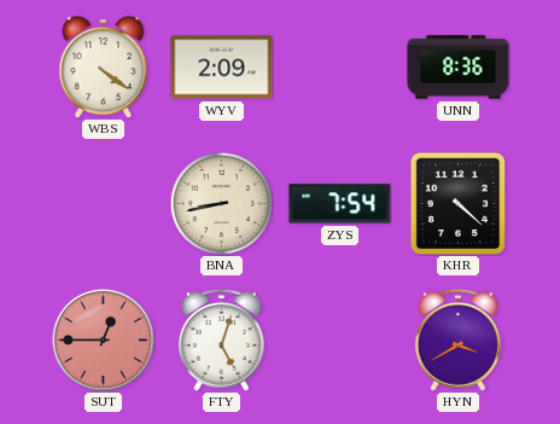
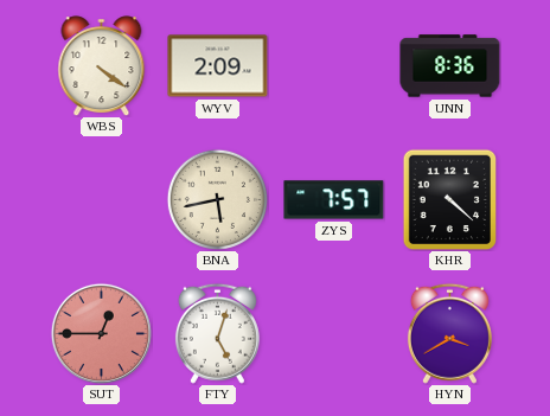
BNA: 8:43 -> 5:43
ZYS: 7:54 -> 7:57
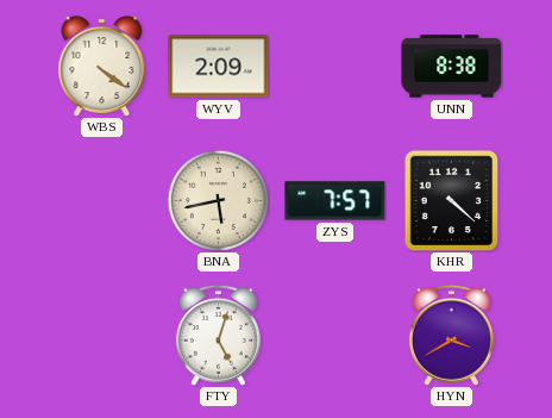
UNN: 8:36 -> 8:38
SUT: 12:45 -> none
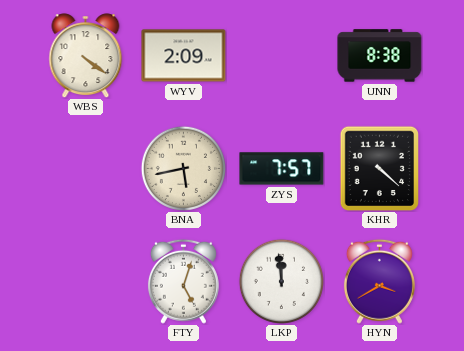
LKP: none -> 11:59
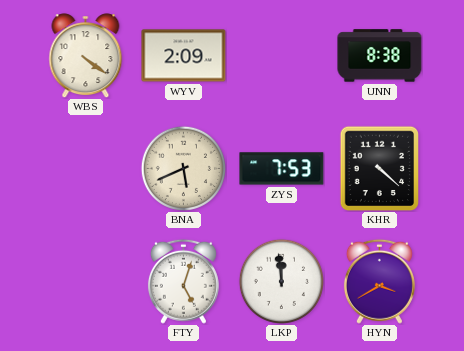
BNA: 5:43 -> 5:41
ZYS: 7:57 -> 7:53
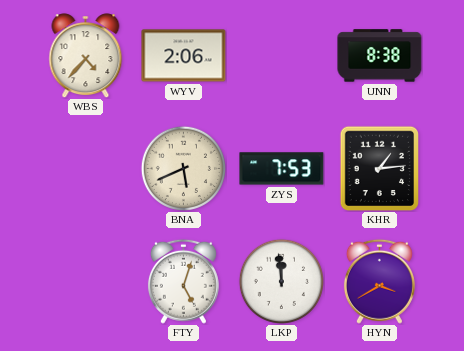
WBS: 4:21 -> 4:37
WYV: 2:09 -> 2:06
KHR: 4:22 -> 1:14
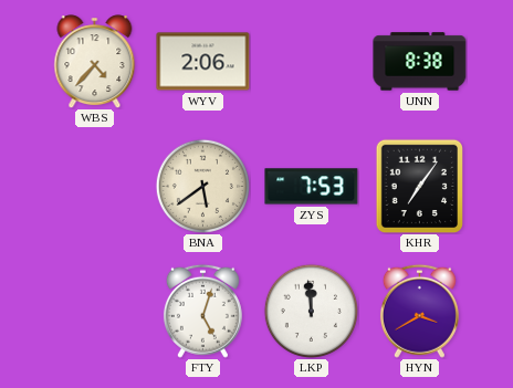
BNA: 5:41 -> 5:39
KHR: 1:14 -> 7:06
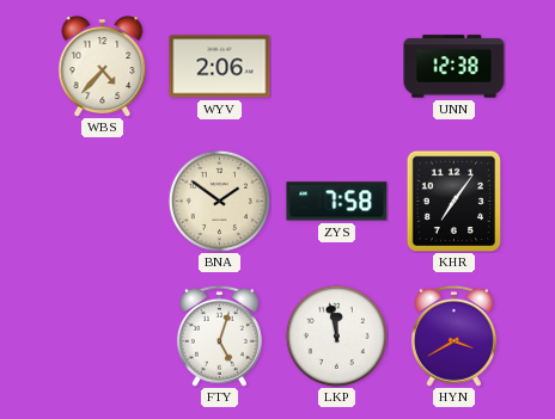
UNN: 8:38 -> 12:38
BNA: 5:39 -> 1:51
ZYS: 7:53 -> 7:58
LKP: 11:59 -> 11:58
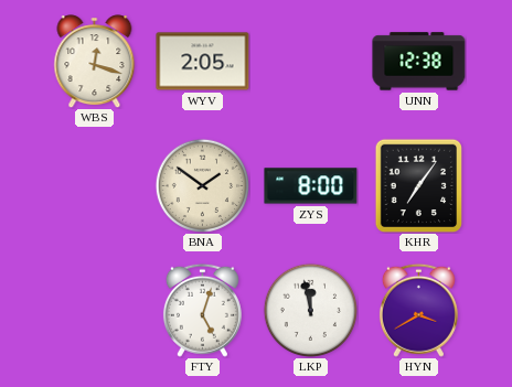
WBS: 4:37 -> 12:18
WYV: 2:06 -> 2:05
ZYS: 7:58 -> 8:00
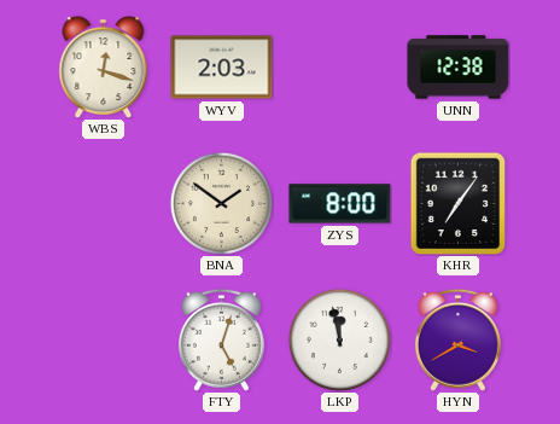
WYV: 2:05 -> 2:03
